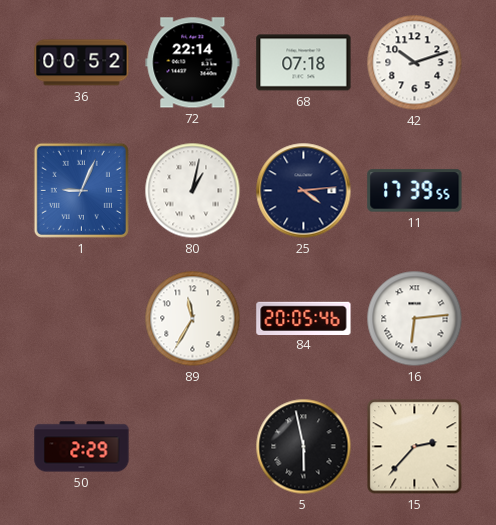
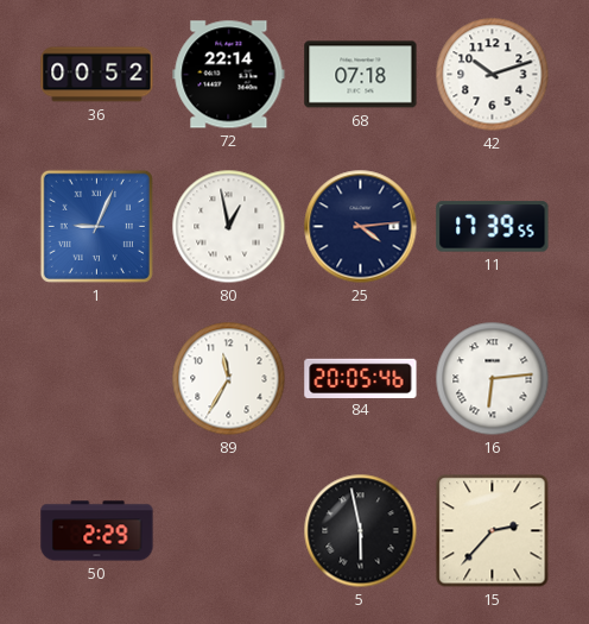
80: 1:02 -> 12:58
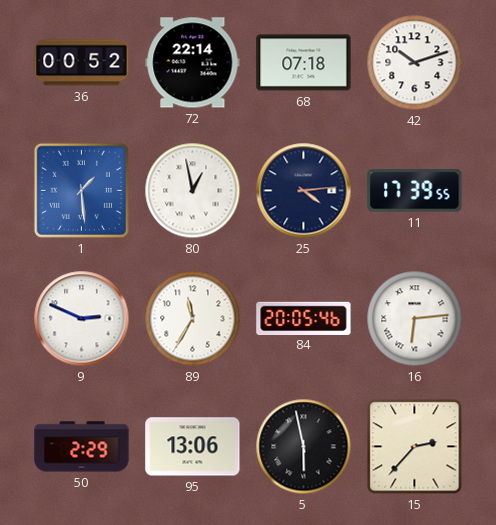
1: 9:04 -> 1:29
9: none -> 2:49
95: none -> 13:06
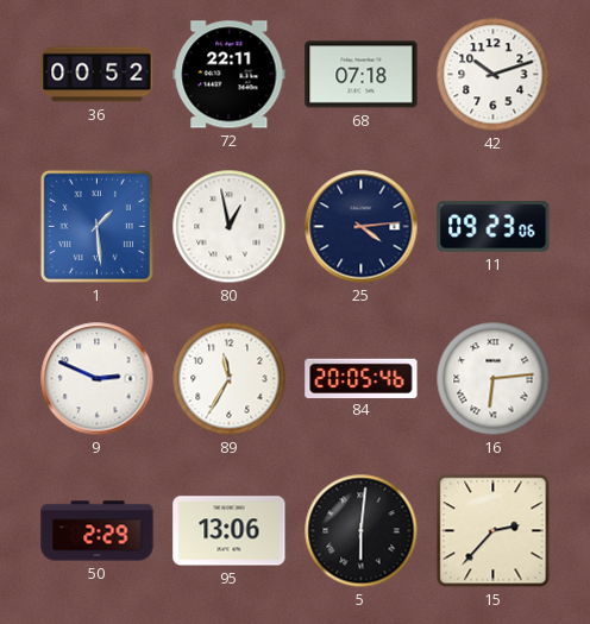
72: 22:14 -> 22:11
11: 17:39 -> 09:23
5: 5:58 -> 6:01
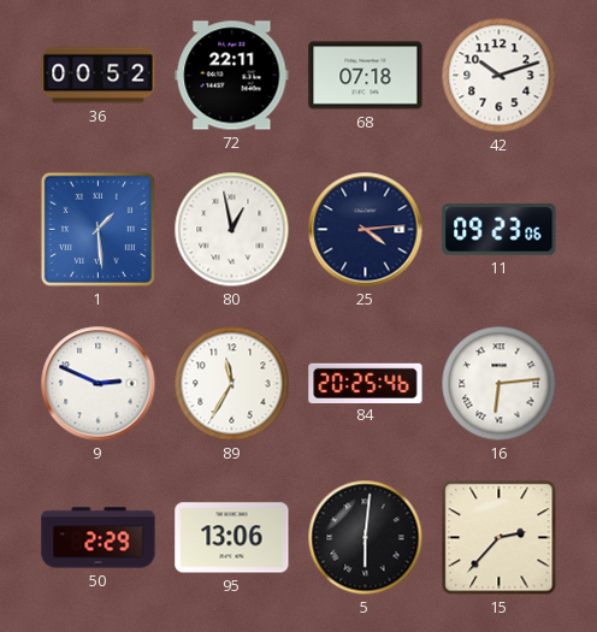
84: 20:05 -> 20:25
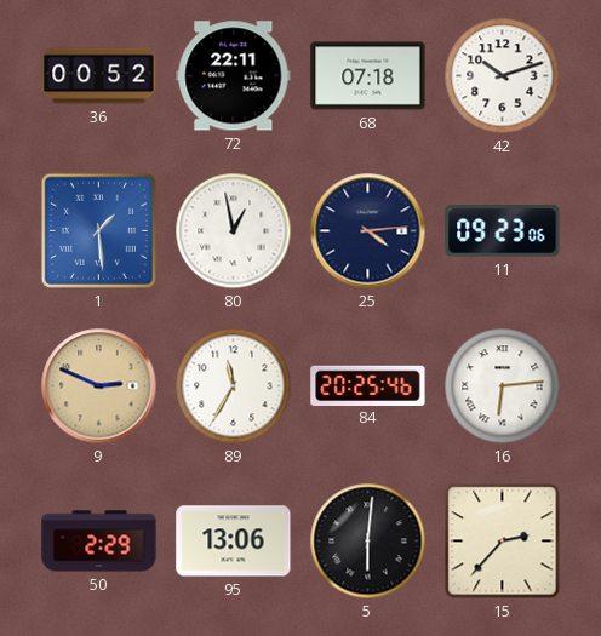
9 dial: white -> champagne
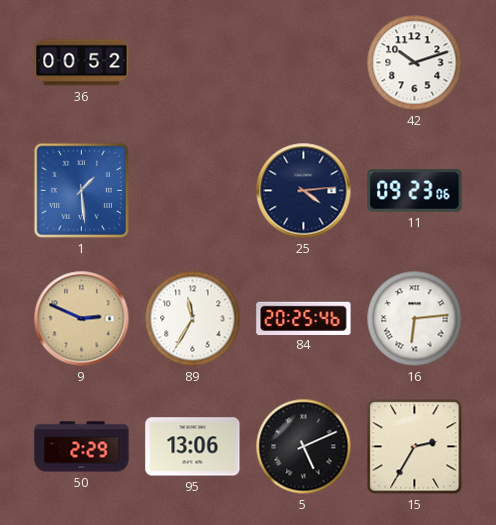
72: 22:11 -> none
68: 07:18 -> none
80: 12:58 -> none
5: 6:01 -> 5:11
15: 2:37 -> 2:35
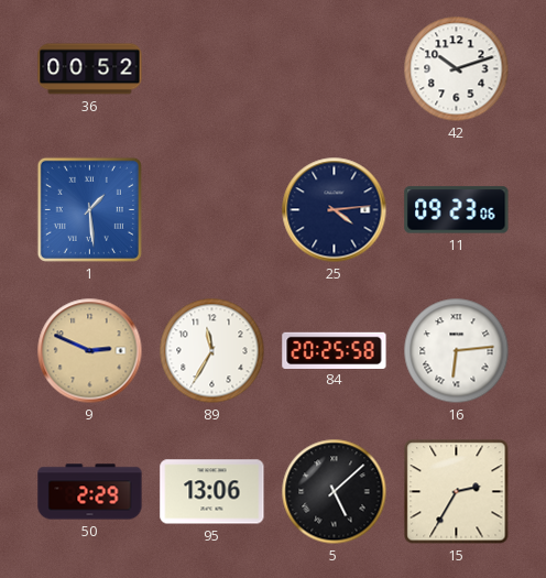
84: 20:25:46 -> 20:25:58
5: 5:11 -> 5:08
